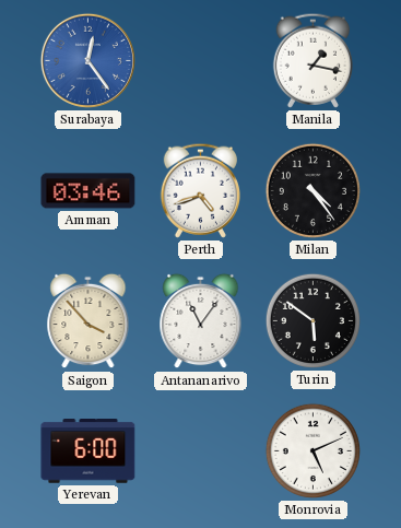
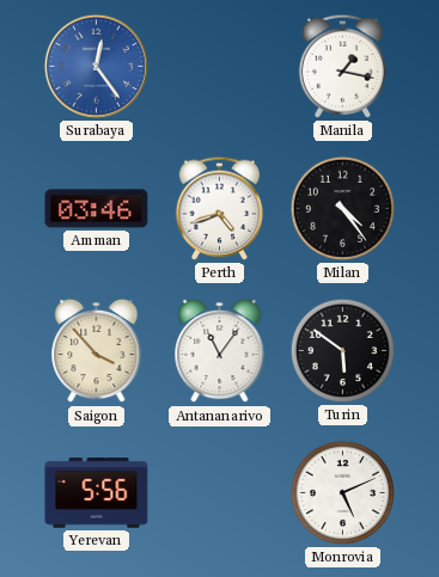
Yerevan: 6:00 -> 5:56
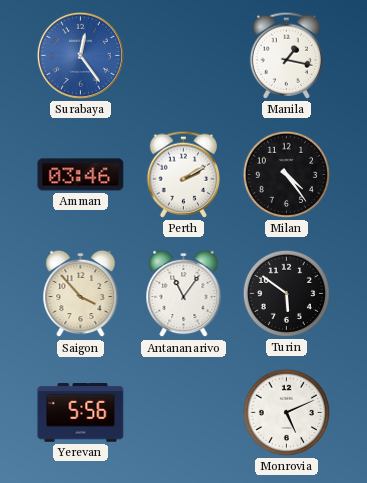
Perth: 4:42 -> 2:10
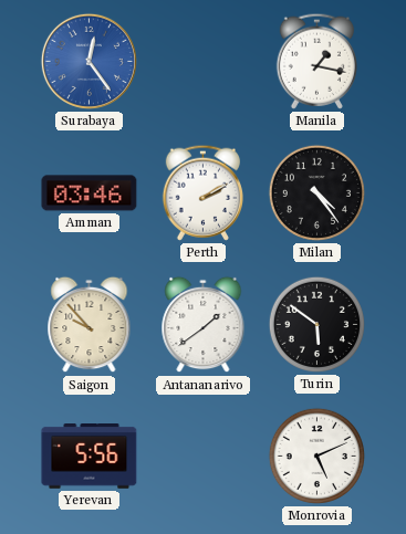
Saigon: 3:53 -> 9:53
Antananarivo: 11:06 -> 1:39
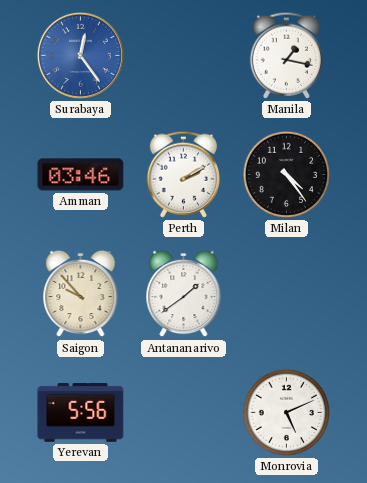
Turin: 5:51 -> none
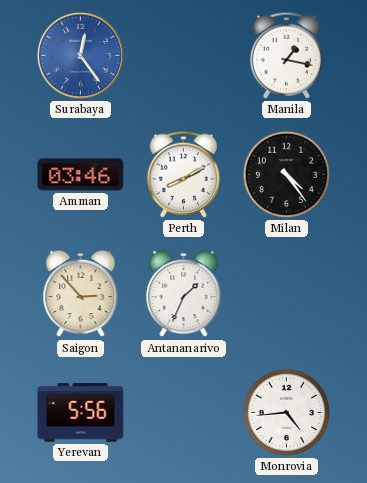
Perth: 2:10 -> 8:10
Saigon: 9:53 -> 2:53
Antananarivo: 1:39 -> 1:34
Monrovia: 5:11 -> 4:44
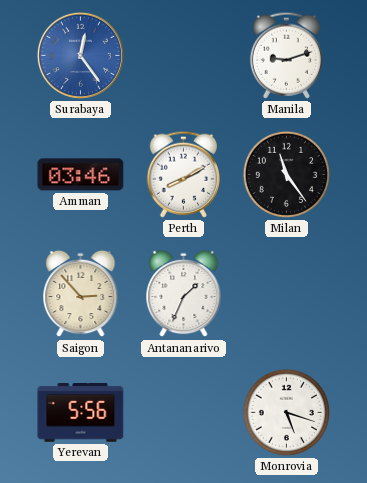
Manila: 1:17 -> 9:12
Milan: 4:24 -> 11:24
Monrovia: 4:44 -> 5:18
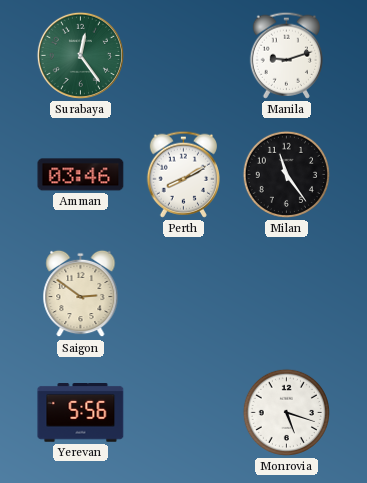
Surabaya dial: blue -> green
Saigon: 2:53 -> 2:51
Antananarivo: 1:34 -> none
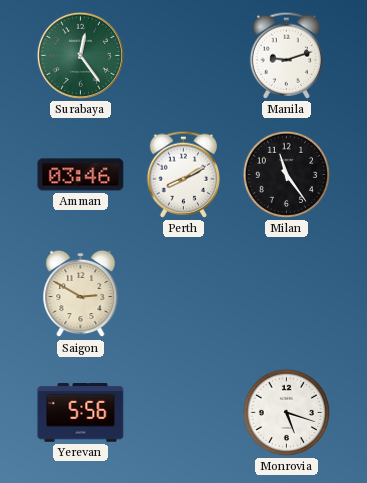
Saigon: 2:51 -> 2:50
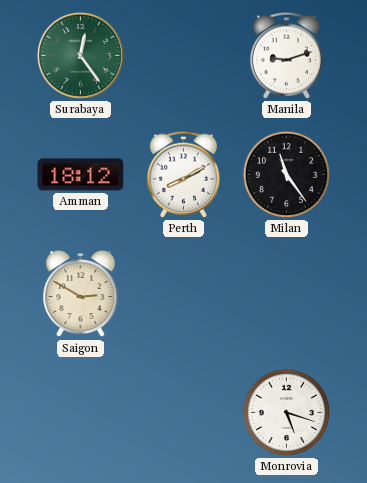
Amman: 03:46 -> 18:12
Yerevan: 5:56 -> none
